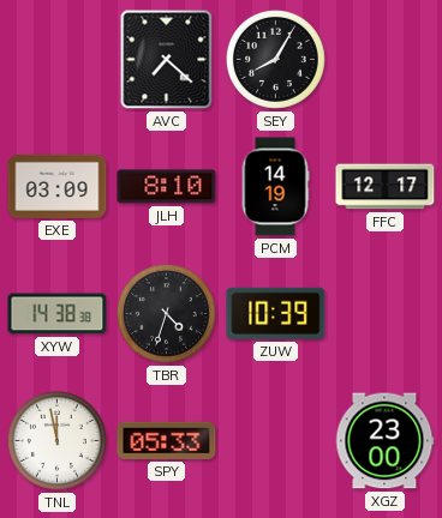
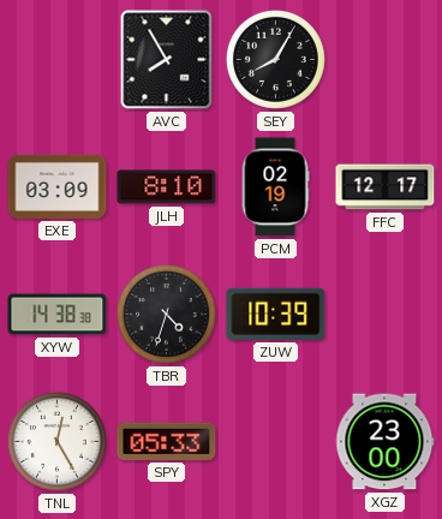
AVC: 7:22 -> 7:55
PCM: 14:19 -> 02:19
TNL: 11:58 -> 12:25
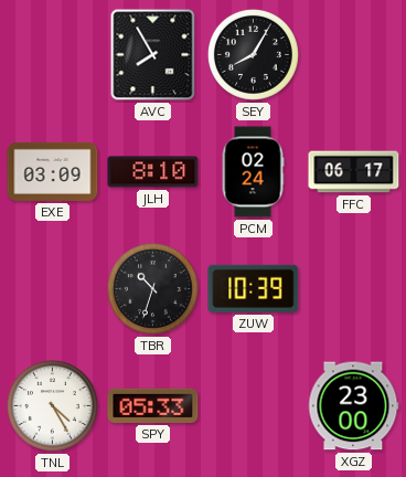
PCM: 02:19 -> 02:24
FFC: 12:17 -> 06:17
XYW: 14:38 -> none
TBR: 4:33 -> 10:33
TNL: 12:25 -> 4:25
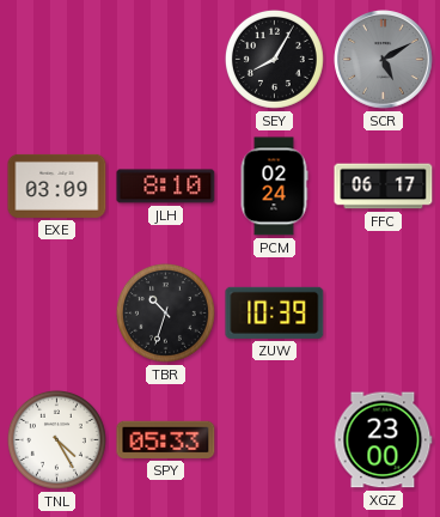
AVC: 7:55 -> none
SCR: none -> 5:10
